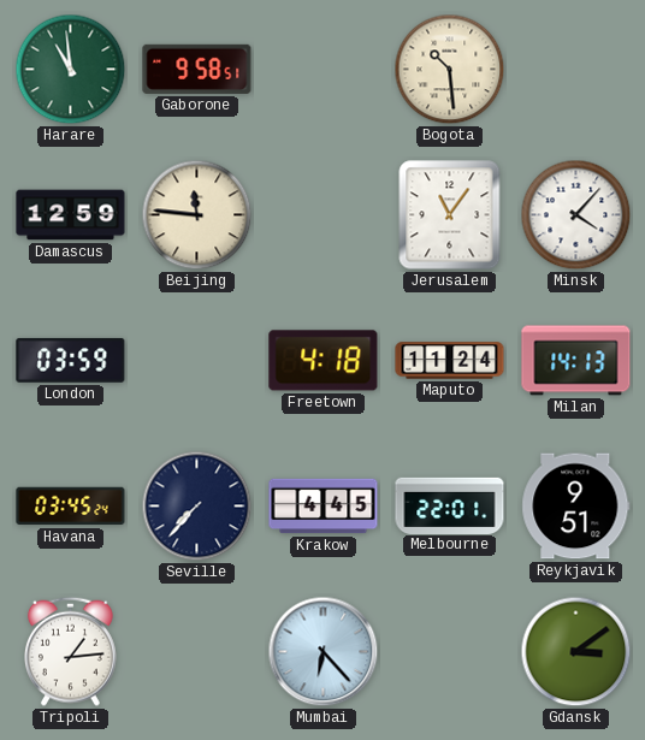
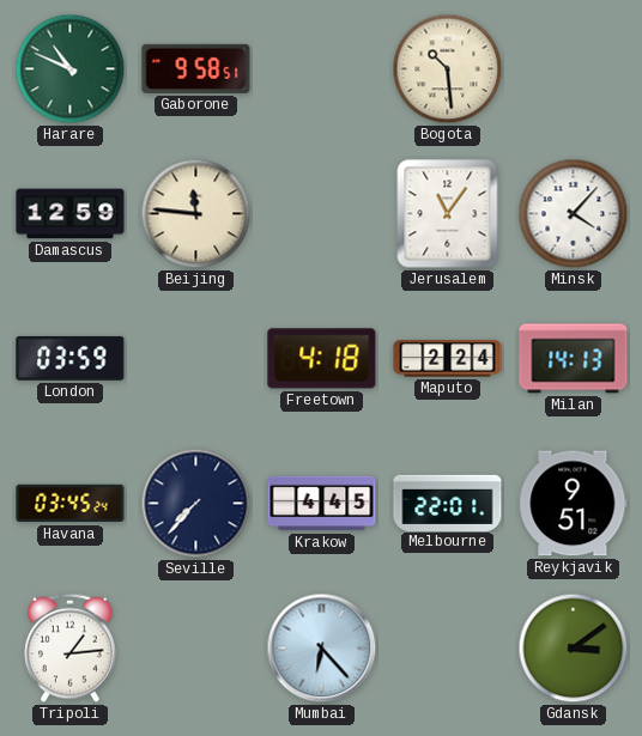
Harare: 10:59 -> 10:49
Maputo: 11:24 -> 2:24
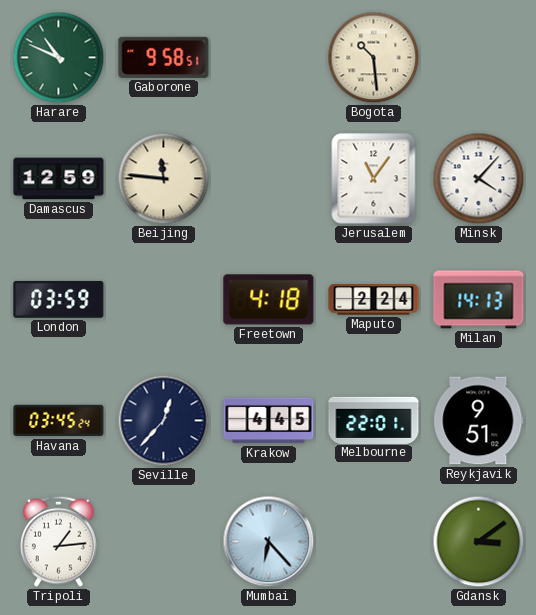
Seville: 7:37 -> 12:37
